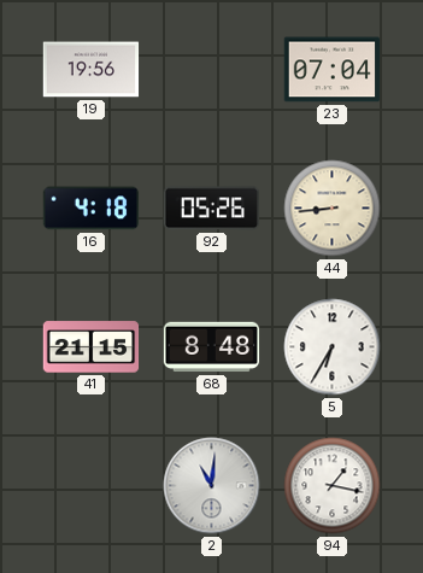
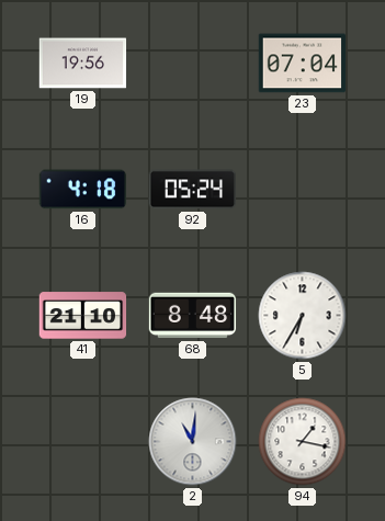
92: 05:26 -> 05:24
44: 8:44 -> none
41: 21:15 -> 21:10
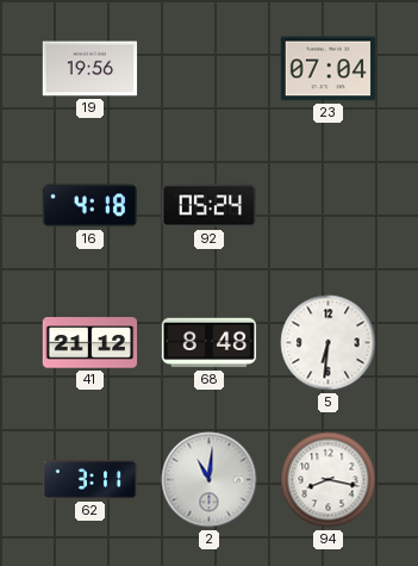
41: 21:10 -> 21:12
5: 6:35 -> 6:31
62: none -> 3:11
94: 1:17 -> 8:17
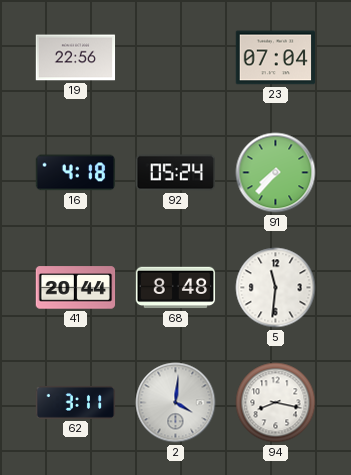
19: 19:56 -> 22:56
91: none -> 7:37
41: 21:12 -> 20:44
5: 6:31 -> 11:31
2: 11:01 -> 4:01
